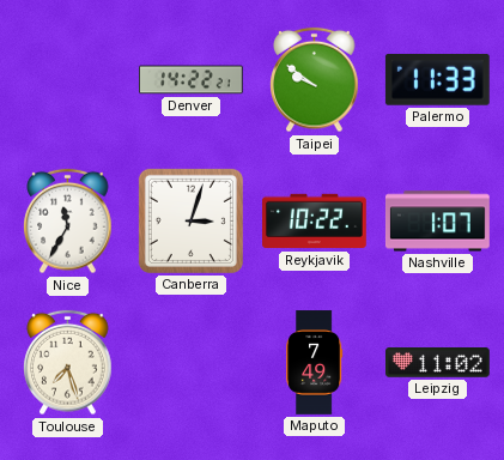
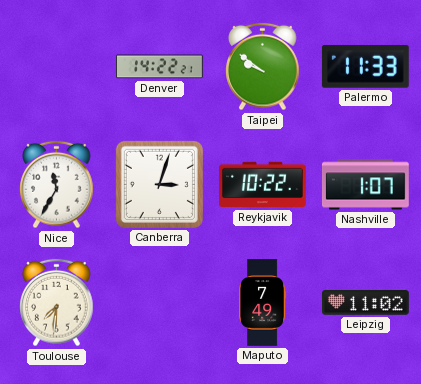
Toulouse: 7:27 -> 7:31
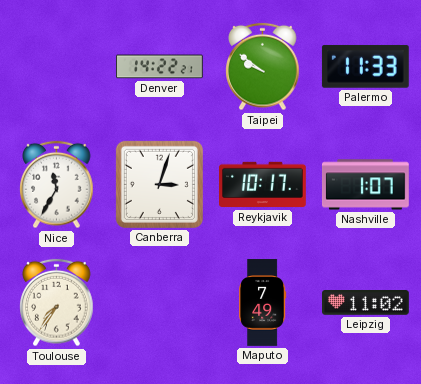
Reykjavik: 10:22 -> 10:17
Toulouse: 7:31 -> 7:36
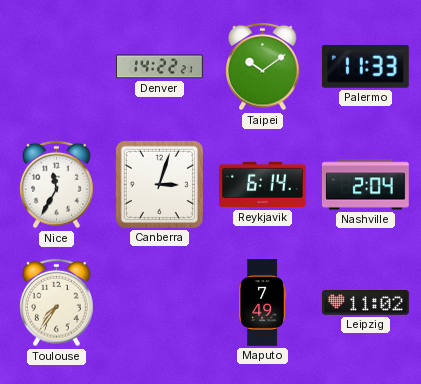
Taipei: 9:51 -> 10:09
Reykjavik: 10:17 -> 6:14
Nashville: 1:07 -> 2:04
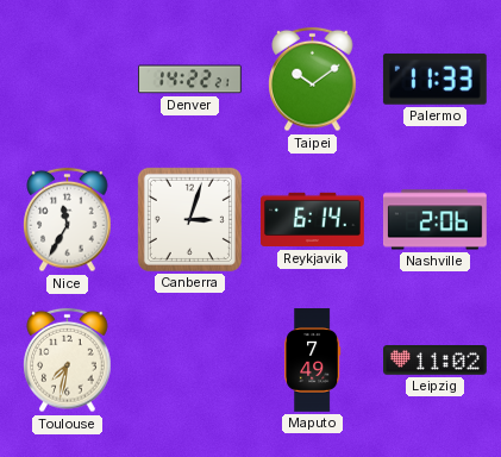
Nashville: 2:04 -> 2:06
Toulouse: 7:36 -> 7:32
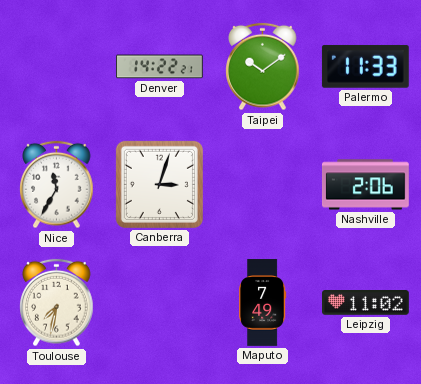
Reykjavik: 6:14 -> none
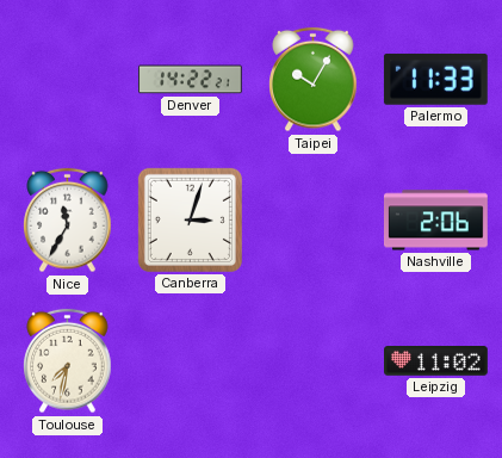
Taipei: 10:09 -> 10:05
Maputo: 7:49 -> none
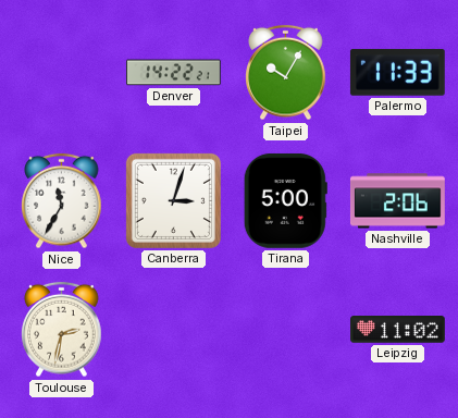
Tirana: none -> 5:00
Toulouse: 7:32 -> 2:32
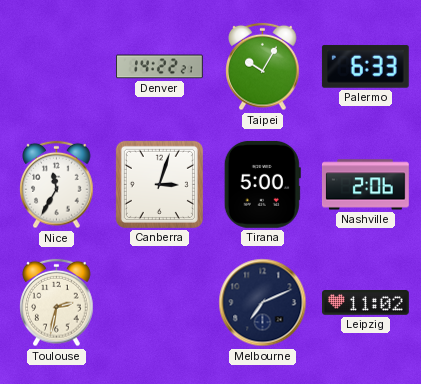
Palermo: 11:33 -> 6:33
Melbourne: none -> 7:11
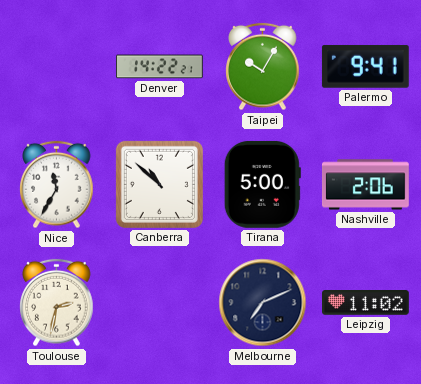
Palermo: 6:33 -> 9:41
Canberra: 3:03 -> 10:52
